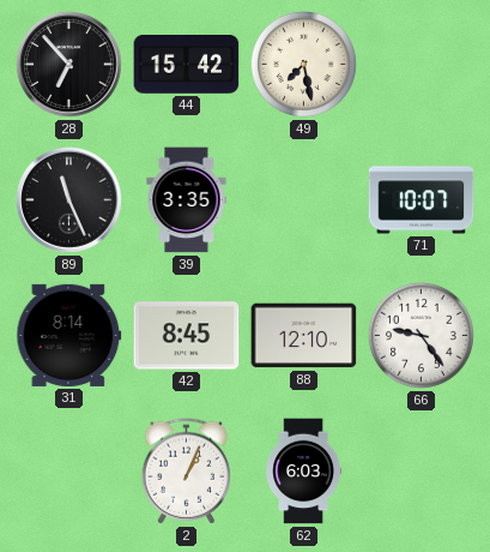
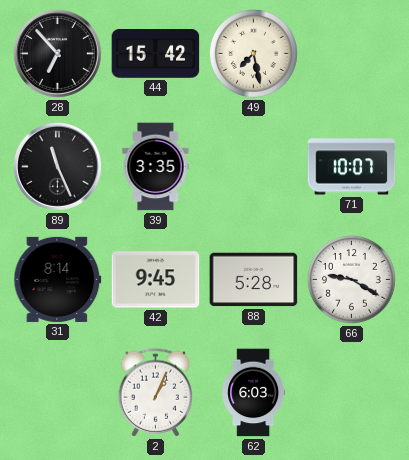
42: 8:45 -> 9:45
88: 12:10 -> 5:28
66: 9:24 -> 9:20
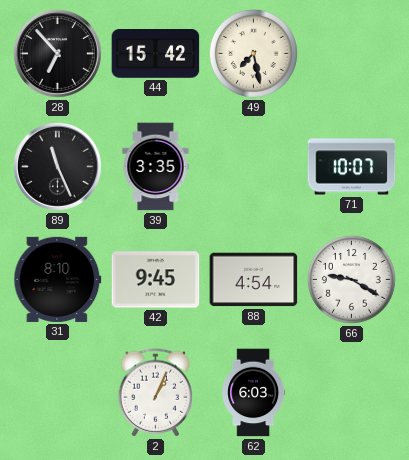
31: 8:14 -> 8:10
88: 5:28 -> 4:54
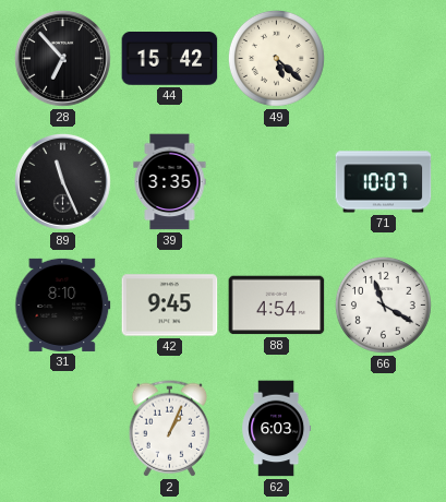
49: 7:28 -> 5:22
66: 9:20 -> 11:20
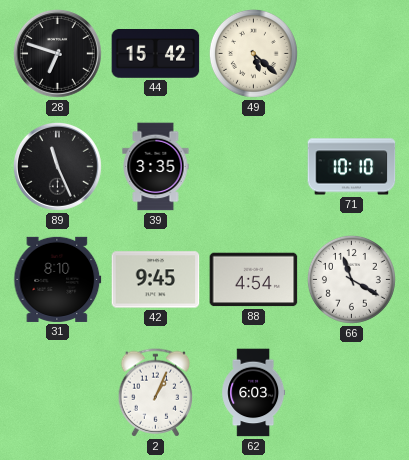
28: 6:53 -> 6:48
71: 10:07 -> 10:10
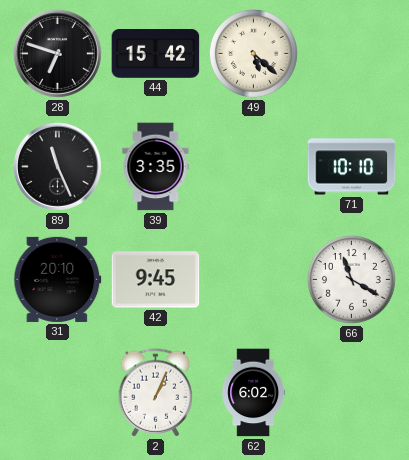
31: 8:10 -> 20:10
88: 4:54 -> none
62: 6:03 -> 6:02
